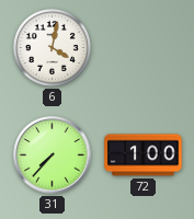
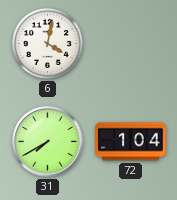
31: 7:37 -> 7:40
72: 1:00 -> 1:04
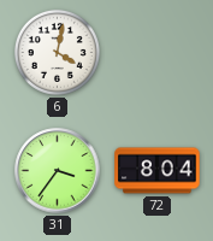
31: 7:40 -> 3:36
72: 1:04 -> 8:04
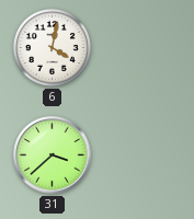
31: 3:36 -> 3:38
72: 8:04 -> none
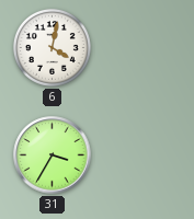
31: 3:38 -> 3:35
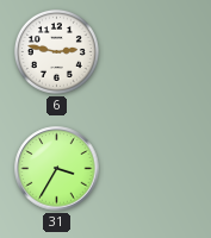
6: 4:02 -> 2:47
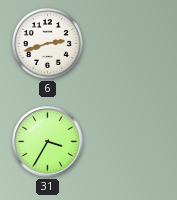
6: 2:47 -> 2:42
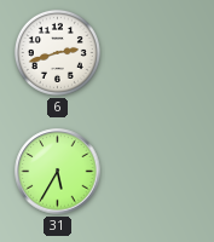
31: 3:35 -> 5:35
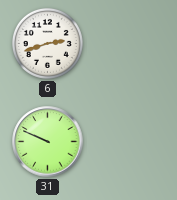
31: 5:35 -> 9:49
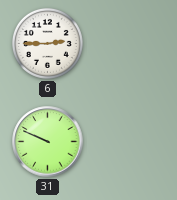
6: 2:42 -> 2:45
